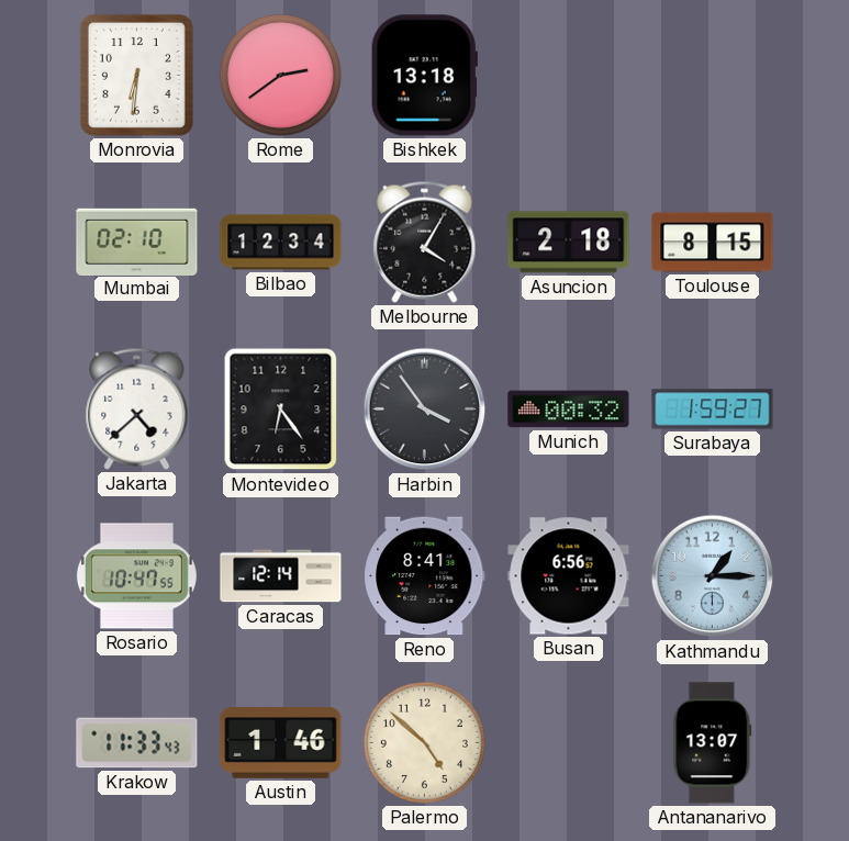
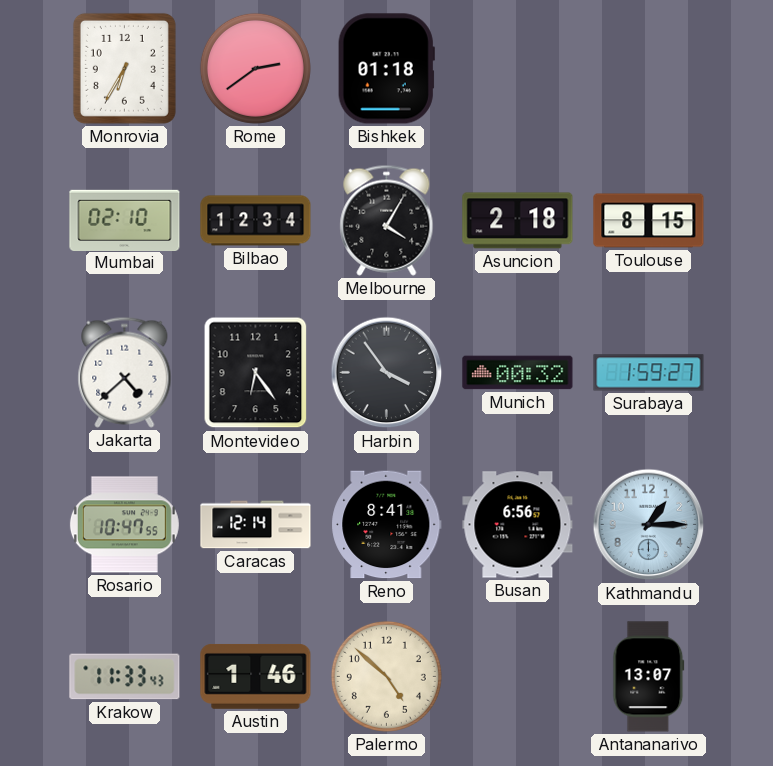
Monrovia: 6:31 -> 6:35
Bishkek: 13:18 -> 01:18
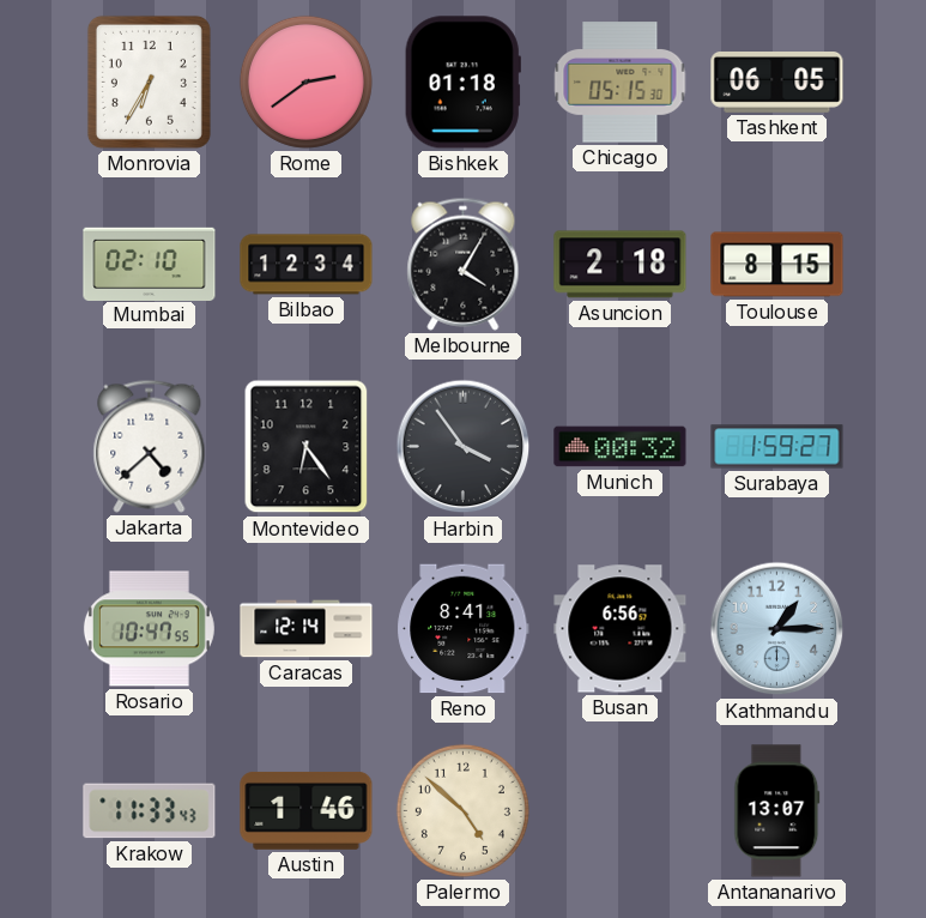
Chicago: none -> 05:15
Tashkent: none -> 06:05
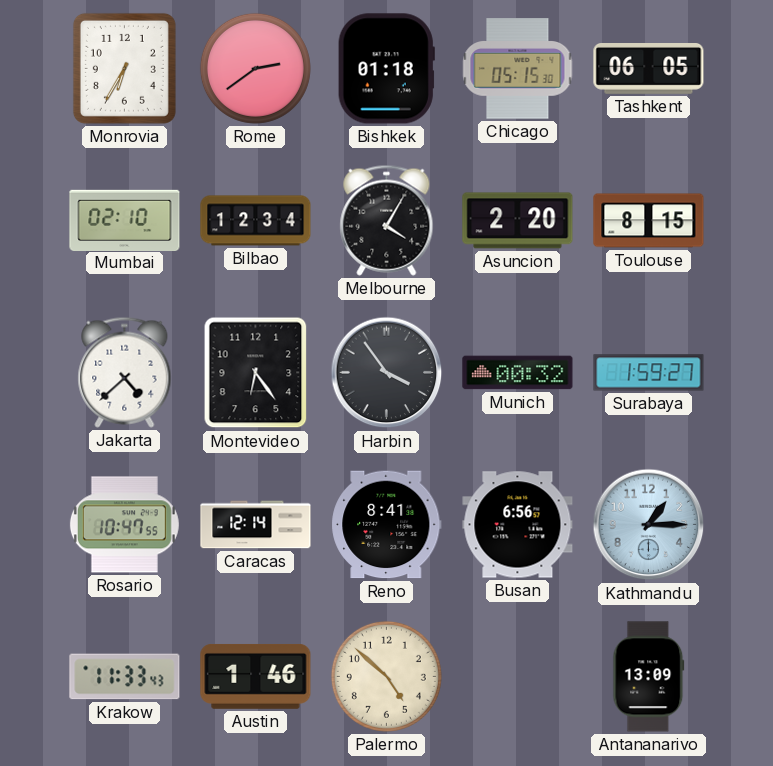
Asuncion: 2:18 -> 2:20
Antananarivo: 13:07 -> 13:09
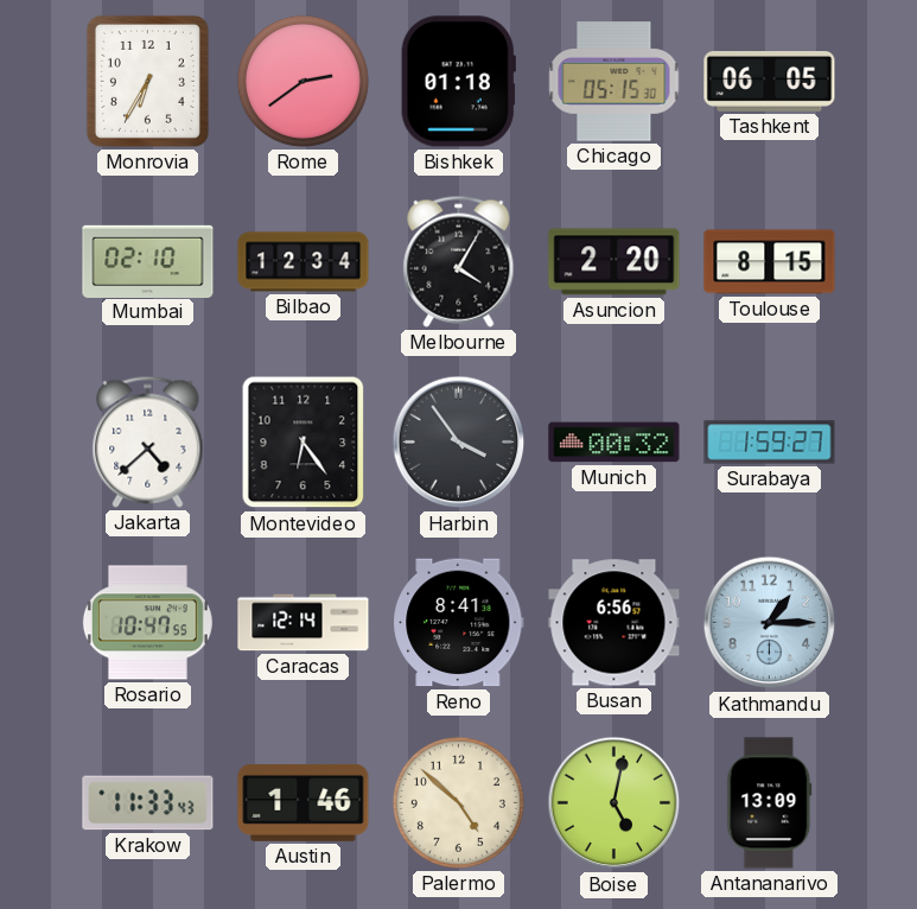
Boise: none -> 5:02
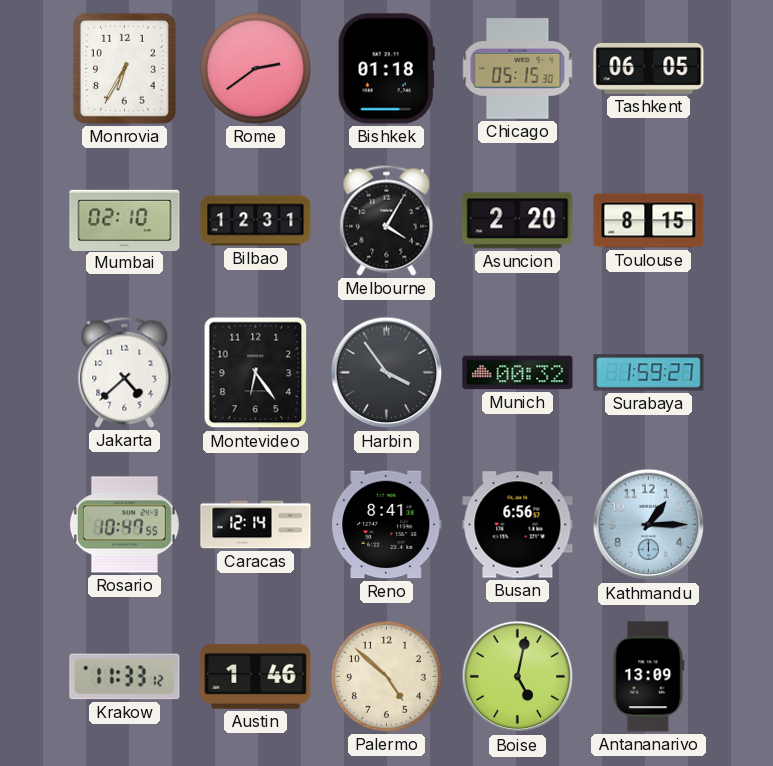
Bilbao: 12:34 -> 12:31
Krakow: 11:33:43 -> 11:33:12
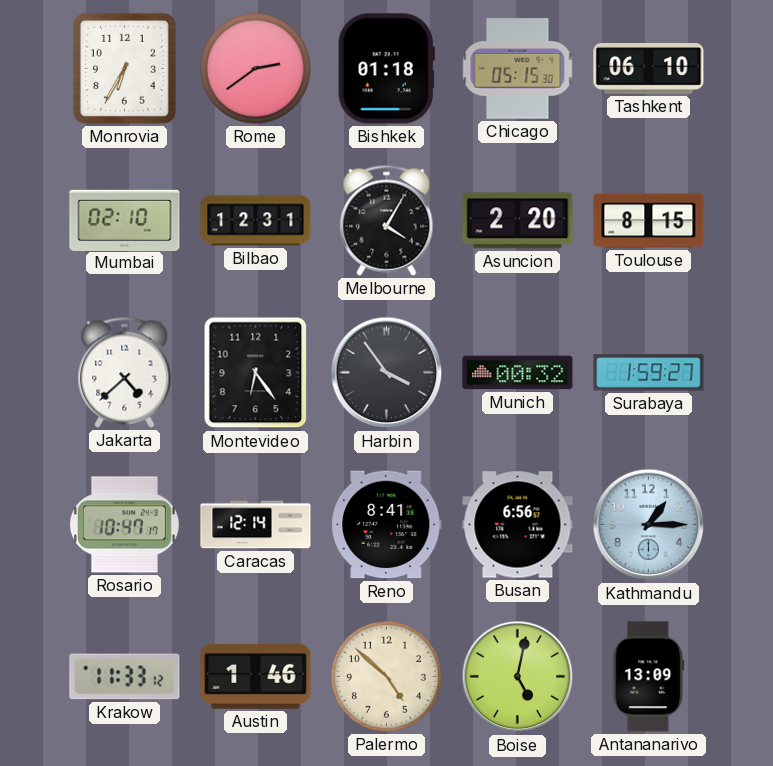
Tashkent: 06:05 -> 06:10
Rosario: 10:47:55 -> 10:47:17
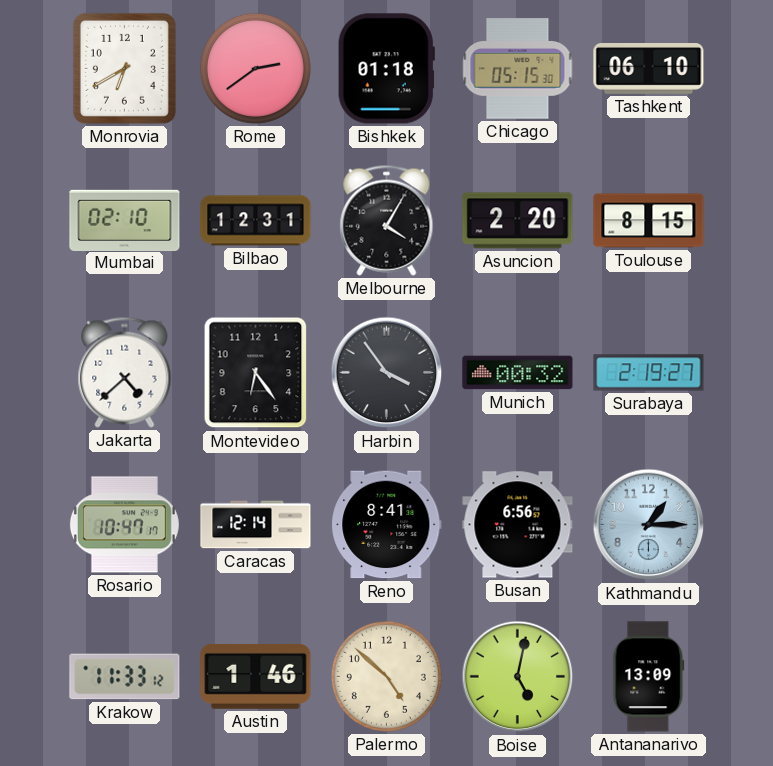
Monrovia: 6:35 -> 6:40
Surabaya: 1:59 -> 2:19
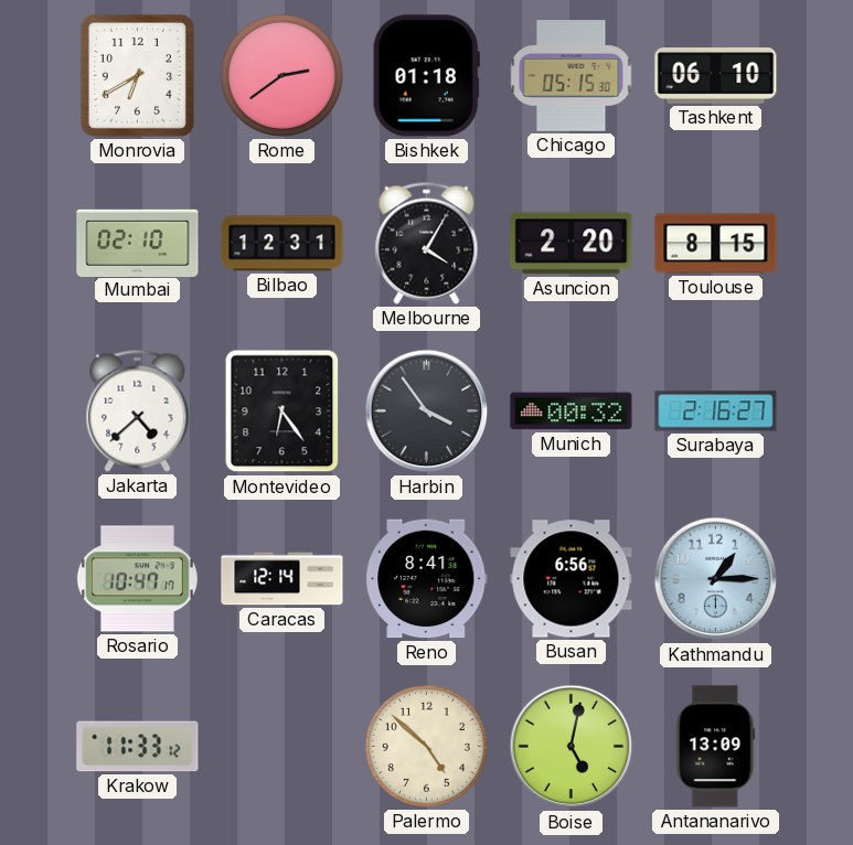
Surabaya: 2:19 -> 2:16
Austin: 1:46 -> none
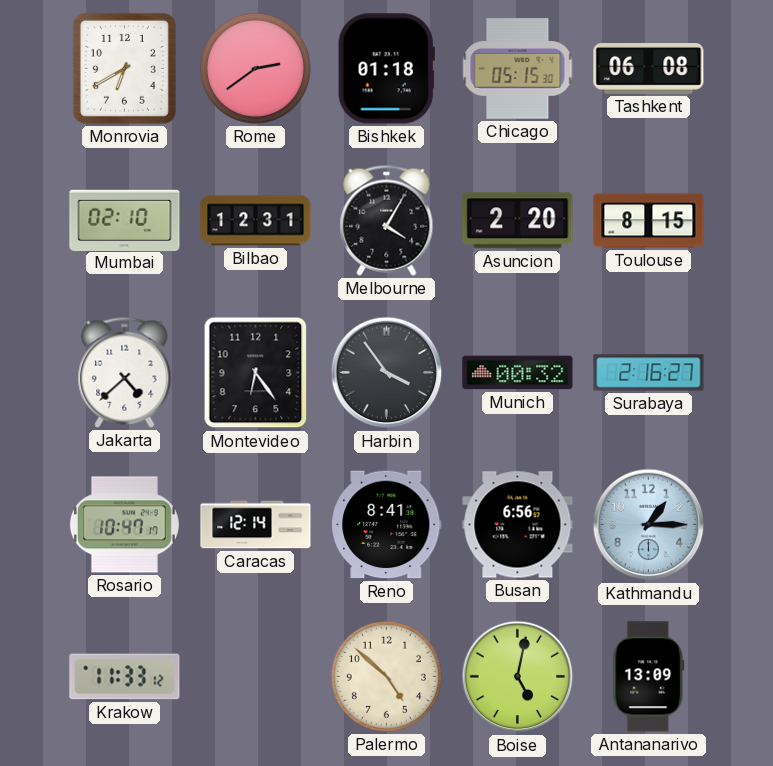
Tashkent: 06:10 -> 06:08
